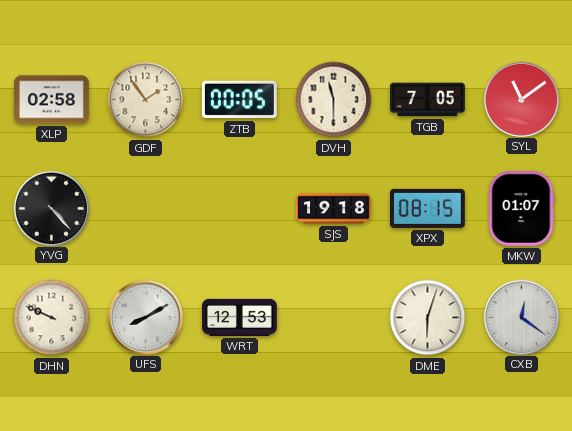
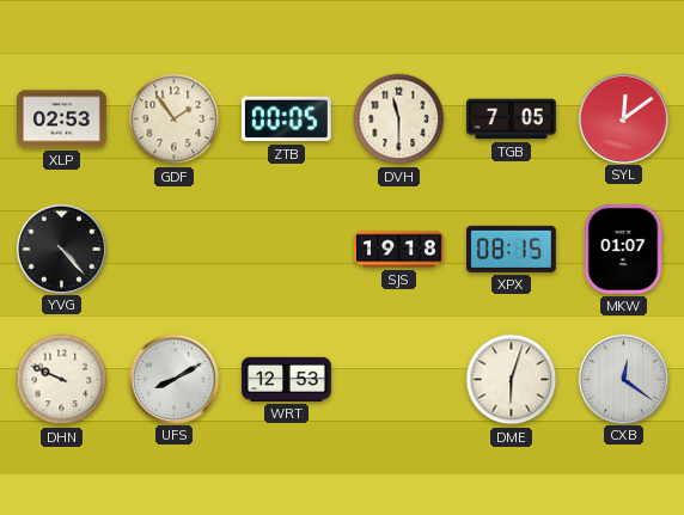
XLP: 02:58 -> 02:53
SYL: 11:09 -> 12:09
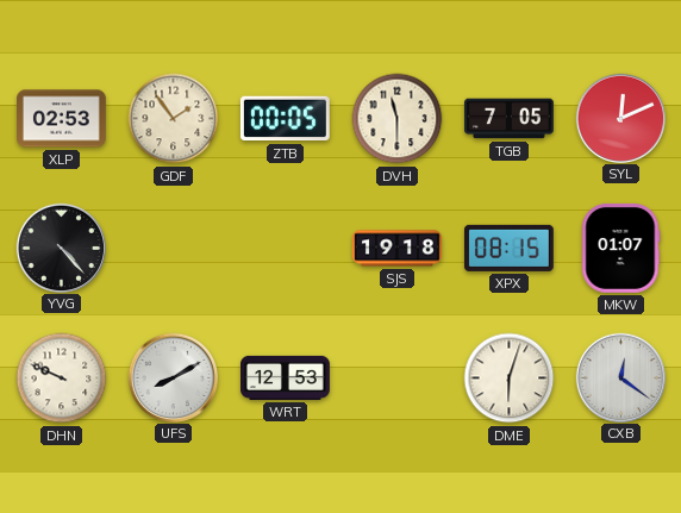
SYL: 12:09 -> 12:11
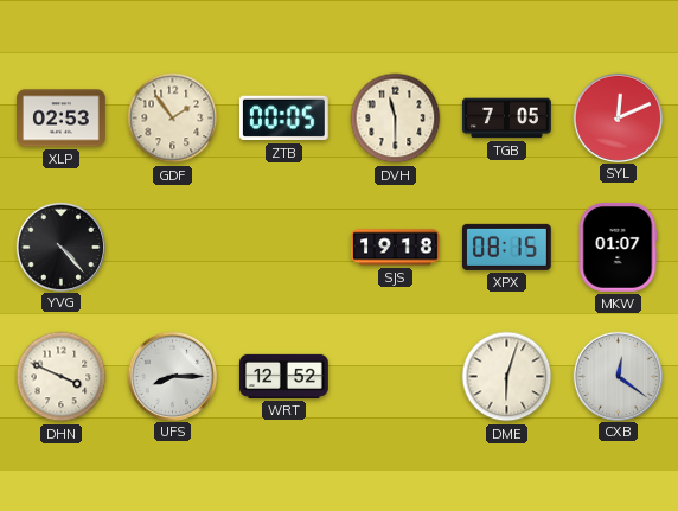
DHN: 9:49 -> 3:49
UFS: 8:10 -> 8:15
WRT: 12:53 -> 12:52
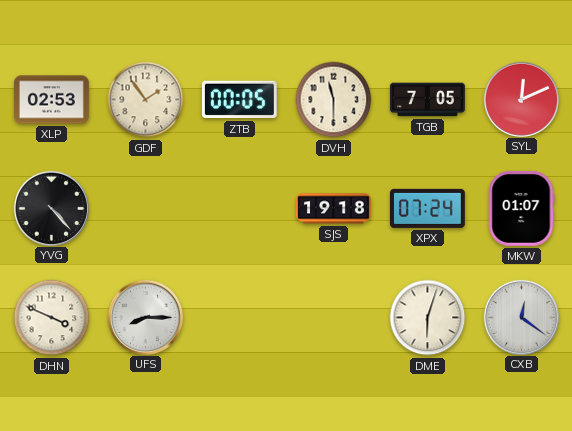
XPX: 08:15 -> 07:24
WRT: 12:52 -> none
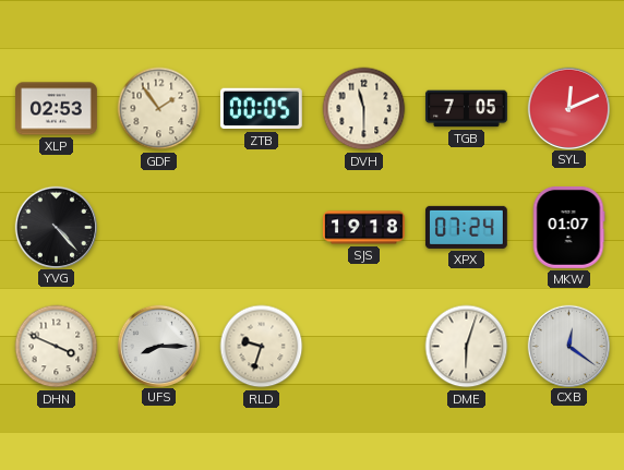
RLD: none -> 9:33
